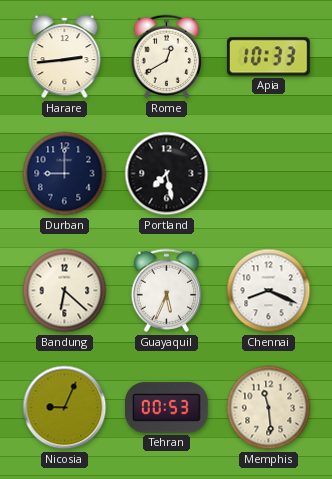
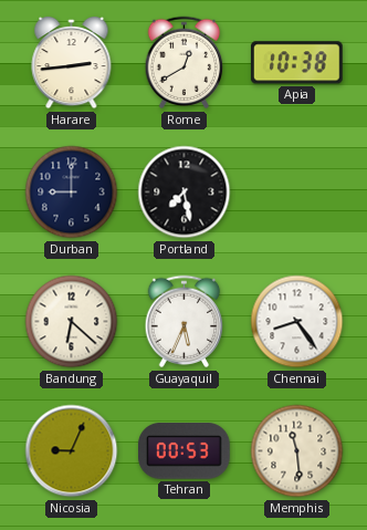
Apia: 10:33 -> 10:38
Chennai: 8:19 -> 8:24
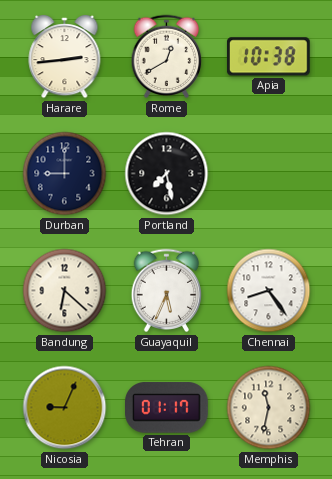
Tehran: 00:53 -> 01:17
Memphis: 11:29 -> 11:32
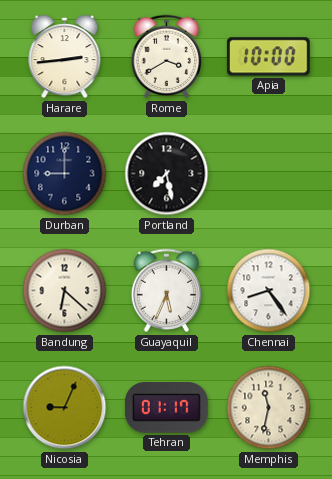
Rome: 12:40 -> 3:40
Apia: 10:38 -> 10:00
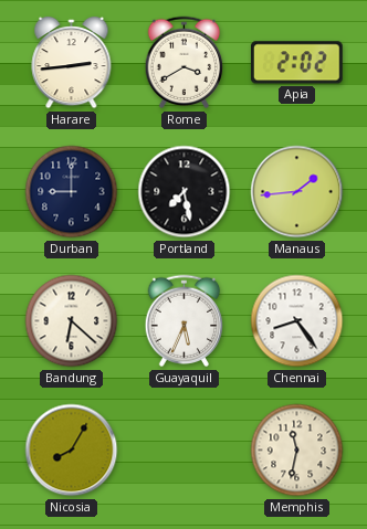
Apia: 10:00 -> 2:02
Manaus: none -> 1:44
Nicosia: 9:04 -> 8:05
Tehran: 01:17 -> none
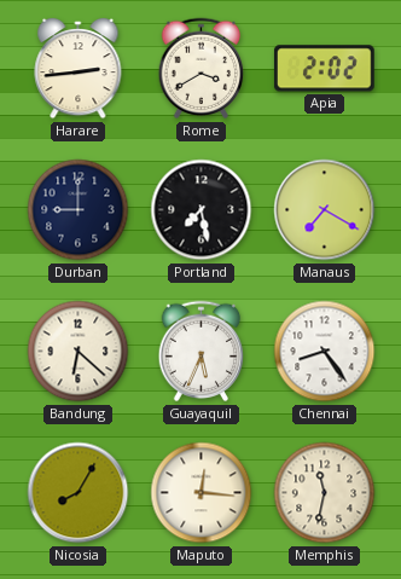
Manaus: 1:44 -> 7:20
Maputo: none -> 12:16
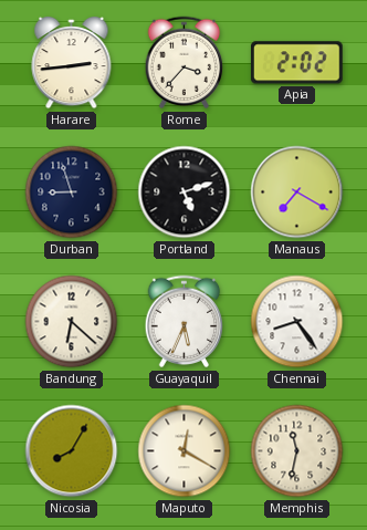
Rome: 3:40 -> 3:37
Durban: 9:00 -> 8:57
Portland: 7:28 -> 5:12
Maputo: 12:16 -> 12:20
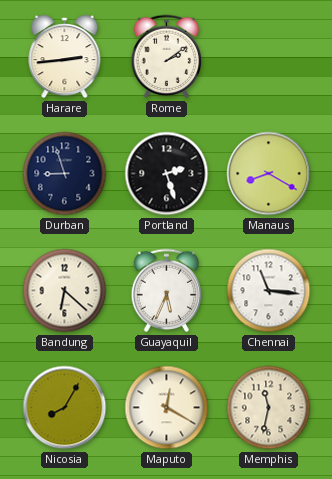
Rome: 3:37 -> 2:09
Apia: 2:02 -> none
Portland: 5:12 -> 2:27
Manaus: 7:20 -> 8:20
Chennai: 8:24 -> 11:16
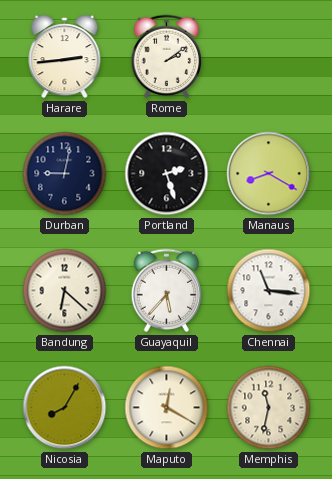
Durban: 8:57 -> 9:02
Guayaquil: 5:34 -> 5:37
